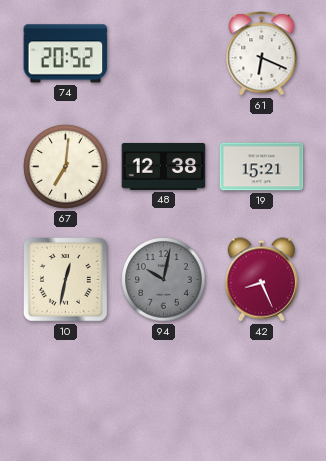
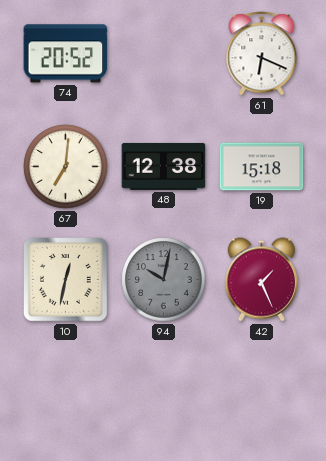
19: 15:21 -> 15:18
42: 8:26 -> 1:26
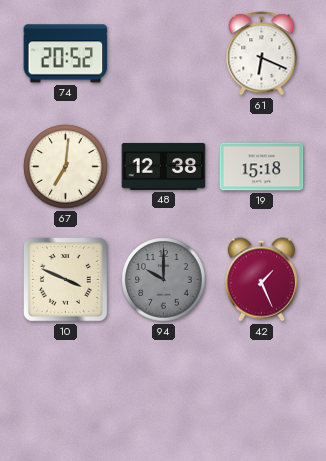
10: 12:32 -> 3:49
94: 10:02 -> 10:00
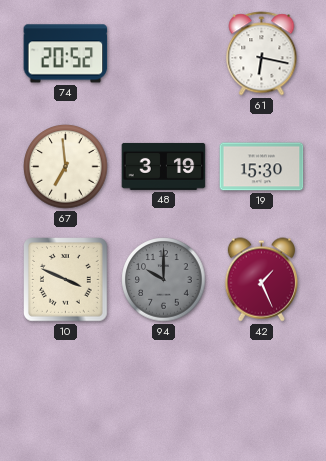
61: 6:19 -> 6:17
67: 7:01 -> 6:59
48: 12:38 -> 3:19
19: 15:18 -> 15:30
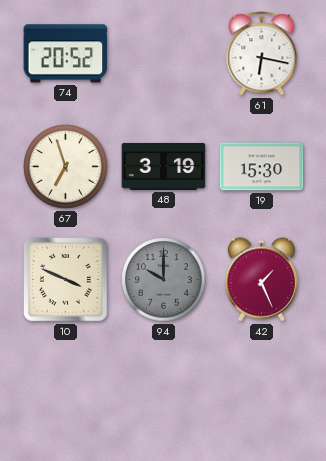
67: 6:59 -> 6:57
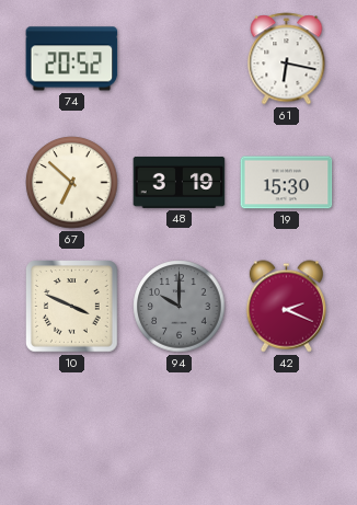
67: 6:57 -> 6:52
42: 1:26 -> 2:19
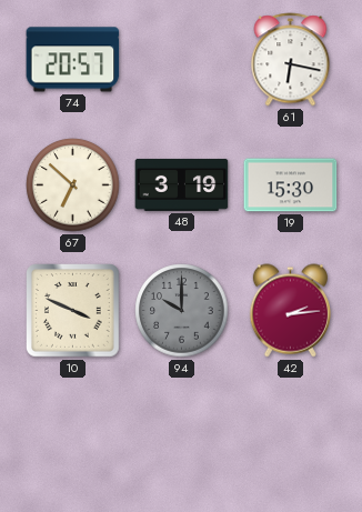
74: 20:52 -> 20:57
42: 2:19 -> 2:14
